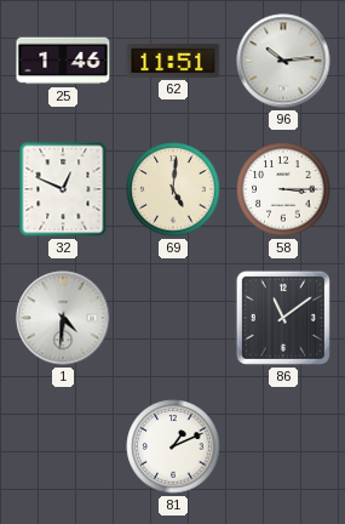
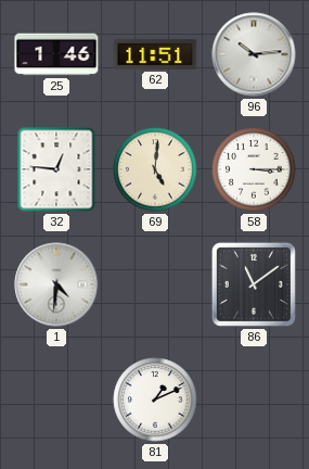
32: 12:49 -> 12:46
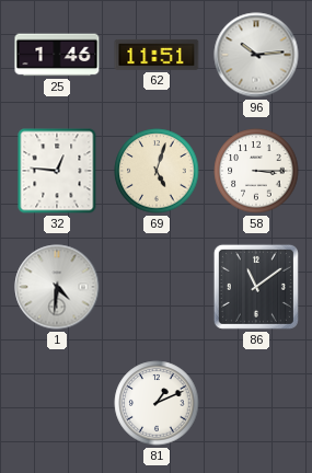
69: 5:01 -> 5:03
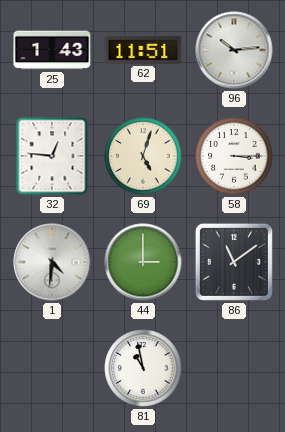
25: 1:46 -> 1:43
44: none -> 3:00
81: 1:11 -> 10:58
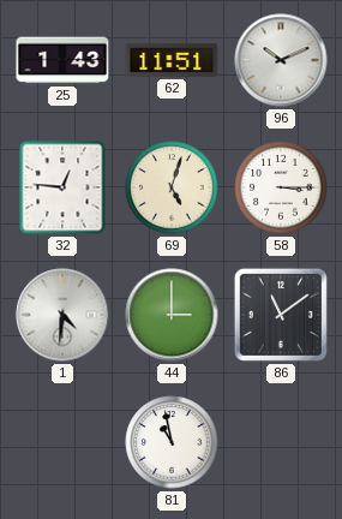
96: 10:14 -> 10:11
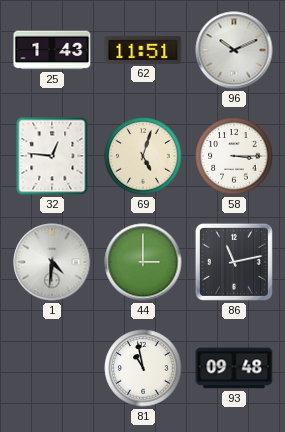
86: 11:09 -> 11:13
93: none -> 09:48
